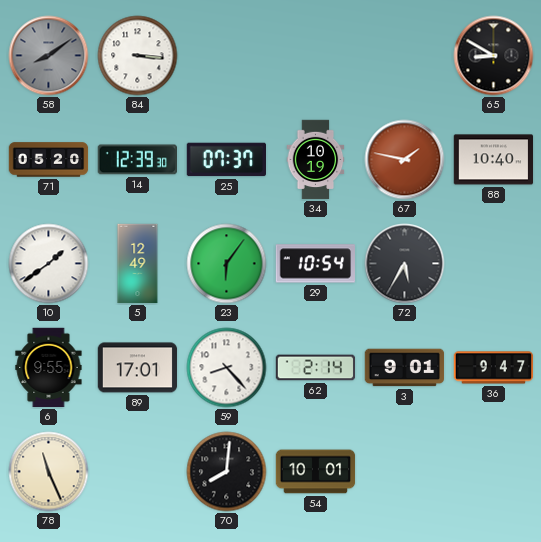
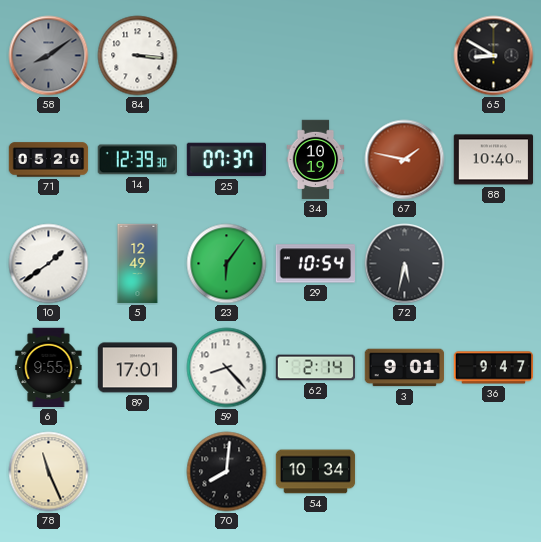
72: 5:35 -> 5:32
54: 10:01 -> 10:34
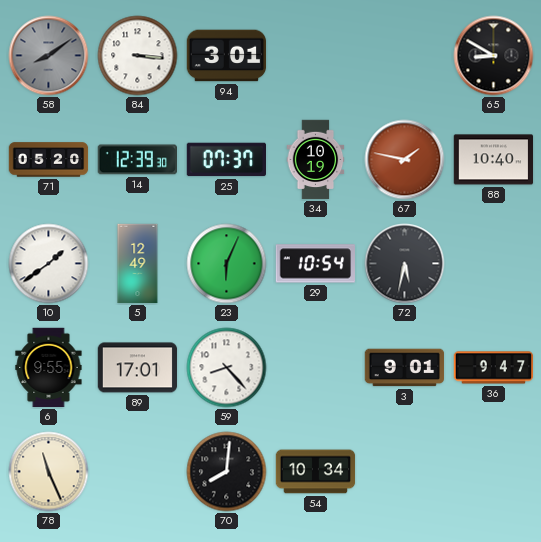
94: none -> 3:01
23: 6:06 -> 6:04
62: 2:14 -> none
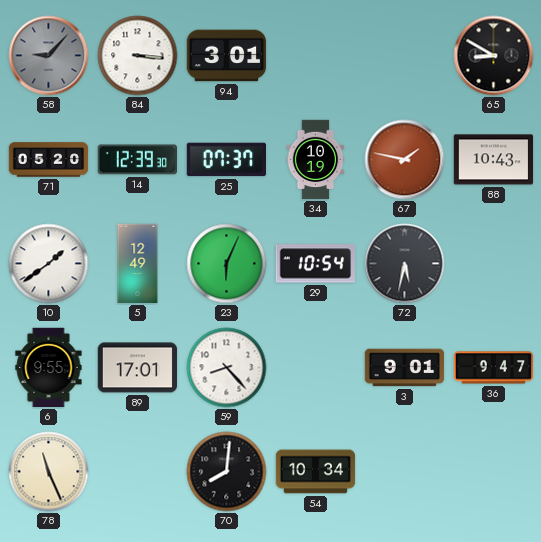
58: 8:09 -> 9:07
88: 10:40 -> 10:43
